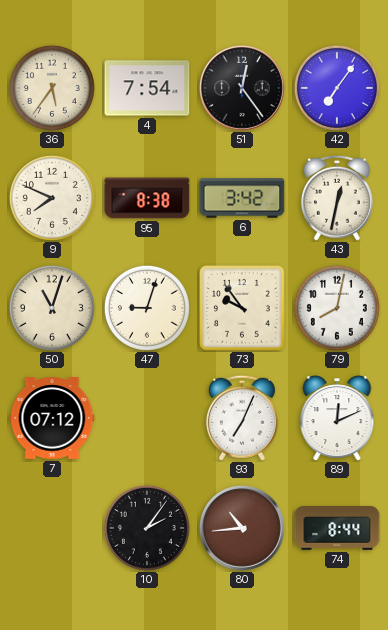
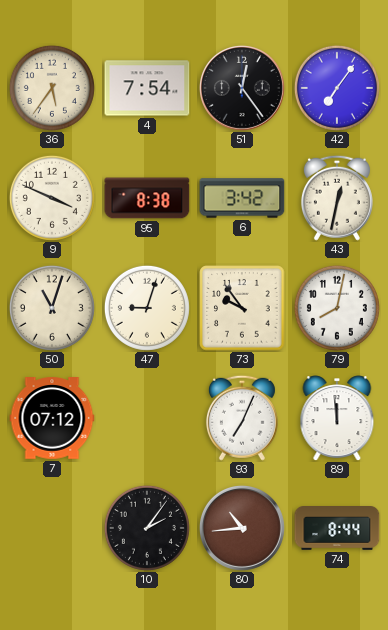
9: 7:49 -> 3:49
89: 12:11 -> 11:59
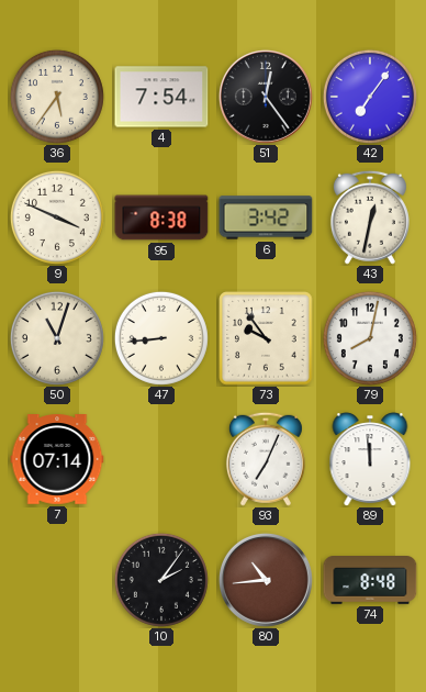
47: 9:03 -> 8:44
7: 07:12 -> 07:14
74: 8:44 -> 8:48
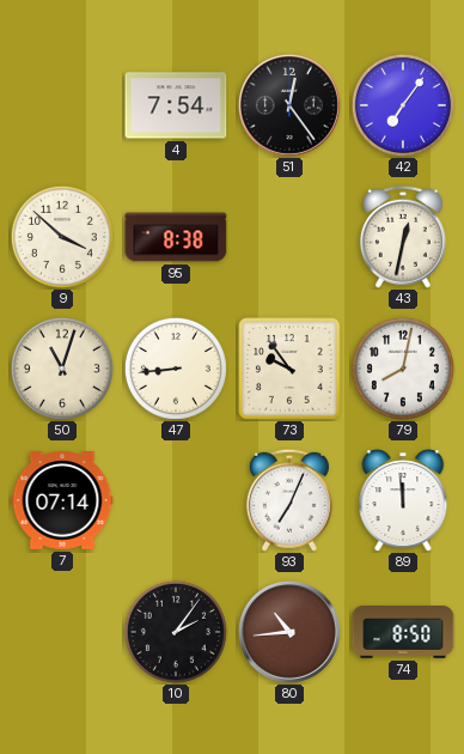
36: 5:36 -> none
9: 3:49 -> 3:52
6: 3:42 -> none
74: 8:48 -> 8:50
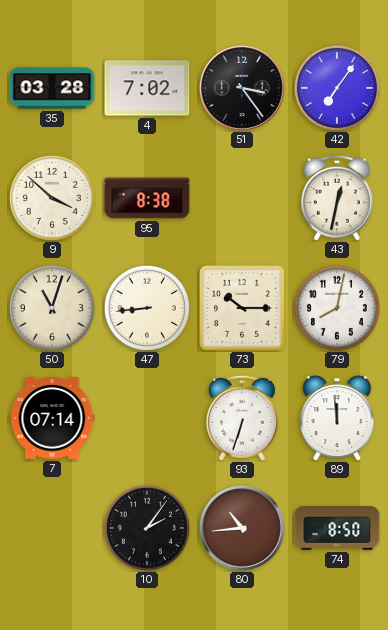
35: none -> 03:28
4: 7:54 -> 7:02
51: 12:24 -> 3:24
73: 9:54 -> 10:15
93: 7:04 -> 6:33
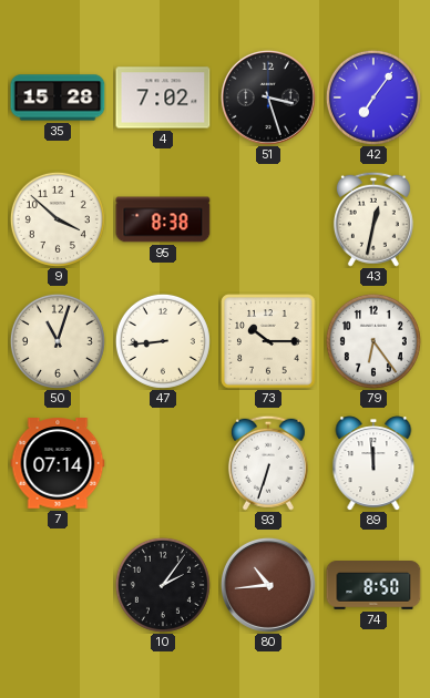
35: 03:28 -> 15:28
51: 3:24 -> 3:27
79: 8:02 -> 6:24
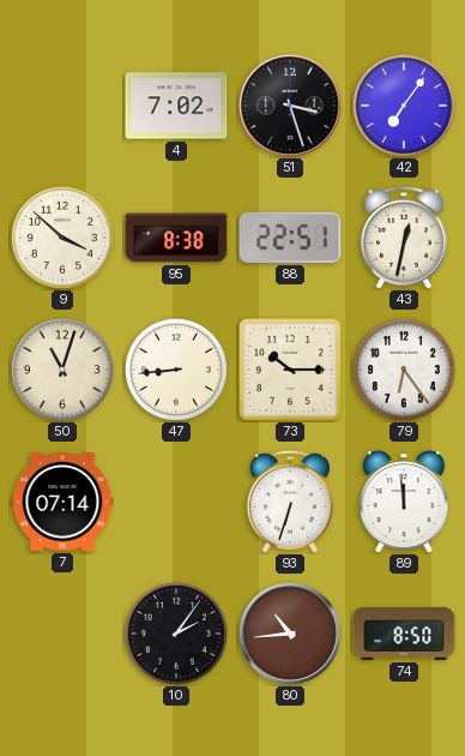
35: 15:28 -> none
88: none -> 22:51
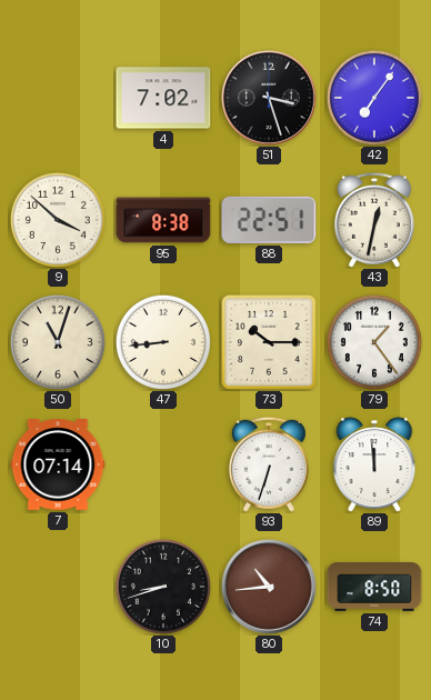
79: 6:24 -> 1:24
10: 2:06 -> 8:42
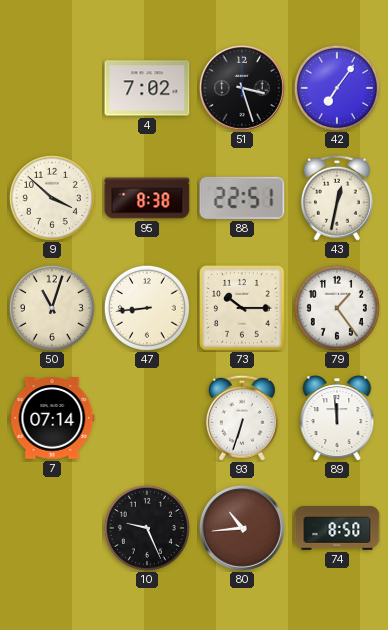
10: 8:42 -> 9:26
